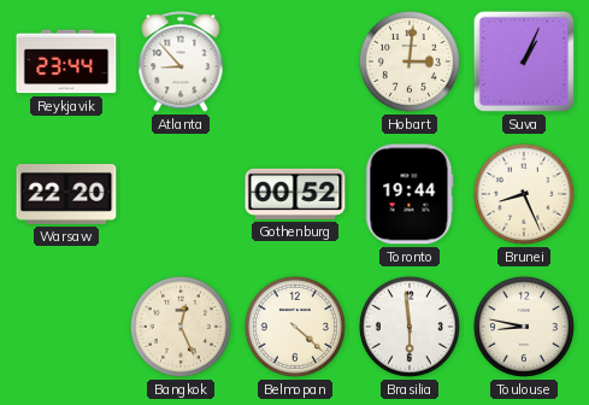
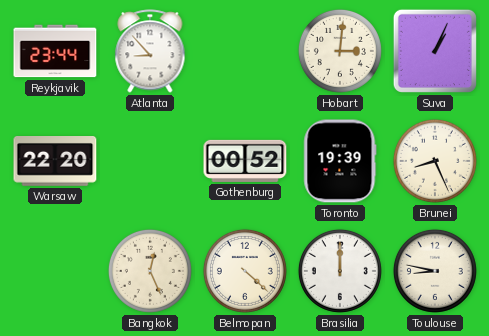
Toronto: 19:44 -> 19:39
Brasilia: 5:59 -> 12:00
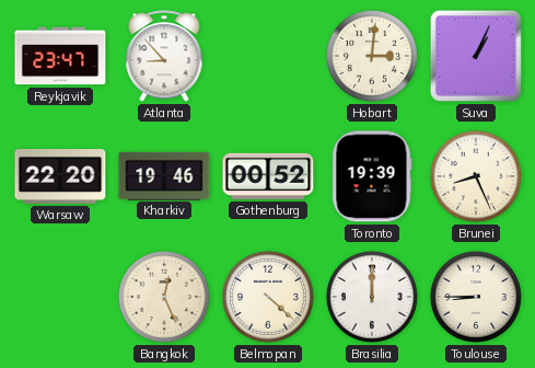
Reykjavik: 23:44 -> 23:47
Kharkiv: none -> 19:46
Toulouse: 8:47 -> 8:45
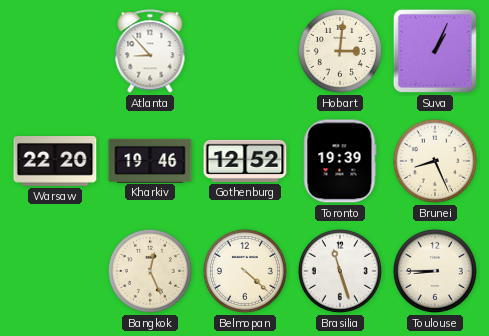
Reykjavik: 23:47 -> none
Gothenburg: 00:52 -> 12:52
Brasilia: 12:00 -> 11:27
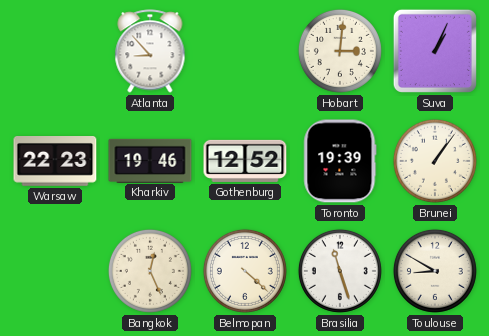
Warsaw: 22:20 -> 22:23
Brunei: 8:26 -> 1:06
Toulouse: 8:45 -> 8:50
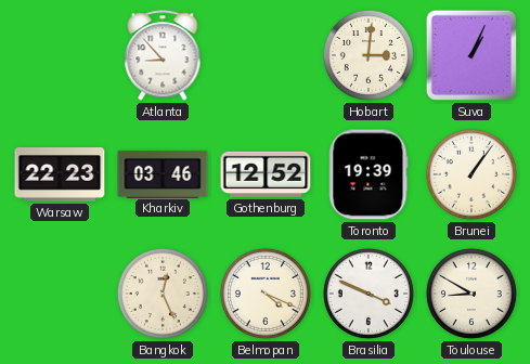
Kharkiv: 19:46 -> 03:46
Belmopan: 4:22 -> 4:19
Brasilia: 11:27 -> 3:49
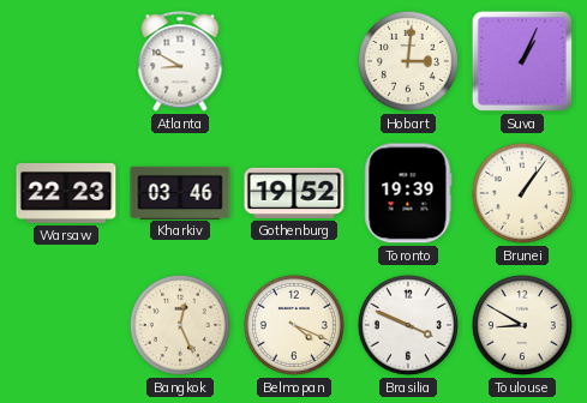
Atlanta: 8:53 -> 8:50
Gothenburg: 12:52 -> 19:52
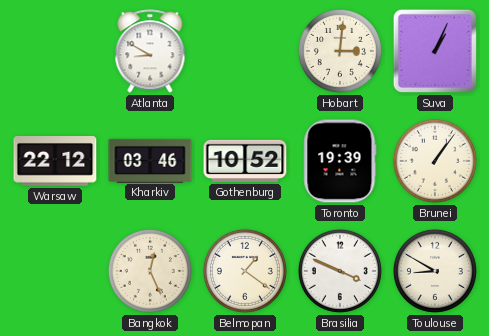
Warsaw: 22:23 -> 22:12
Gothenburg: 19:52 -> 10:52
Belmopan: 4:19 -> 1:21
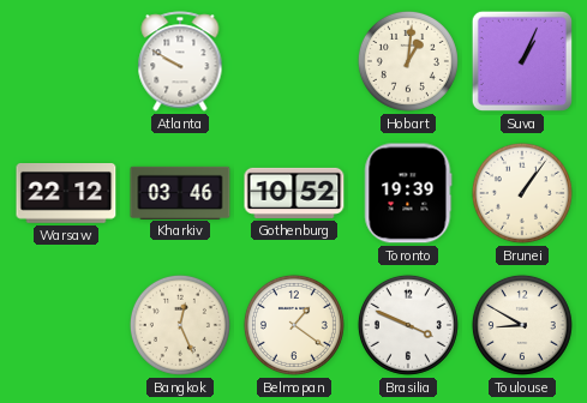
Atlanta: 8:50 -> 9:50
Hobart: 3:01 -> 1:01
